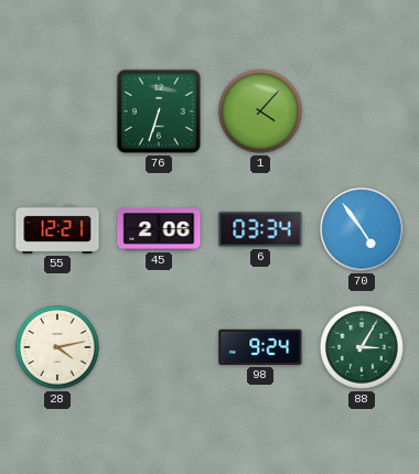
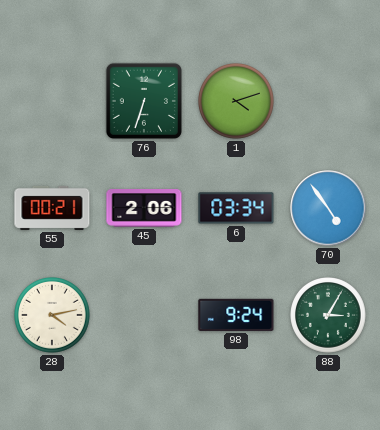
1: 4:07 -> 4:12
55: 12:21 -> 00:21
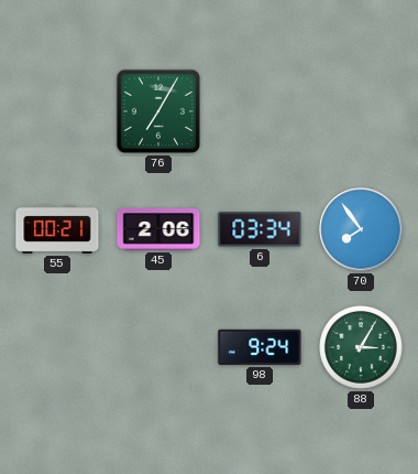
76: 6:33 -> 7:05
1: 4:12 -> none
70: 4:54 -> 7:54
28: 4:13 -> none
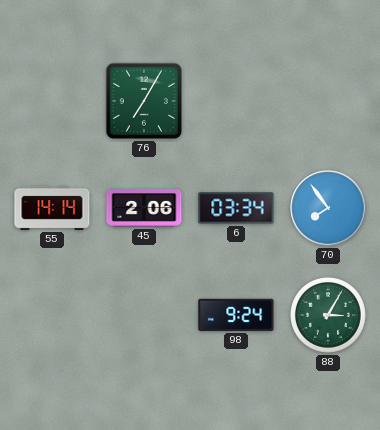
55: 00:21 -> 14:14
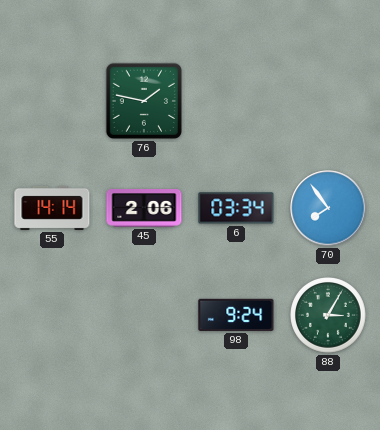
76: 7:05 -> 1:47
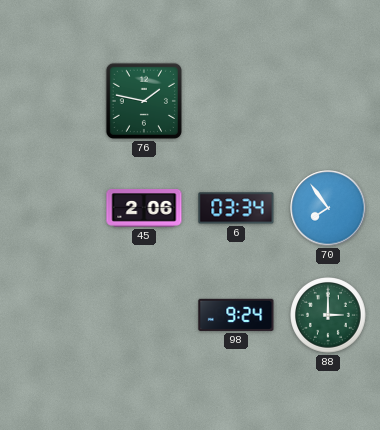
55: 14:14 -> none
88: 3:05 -> 3:00
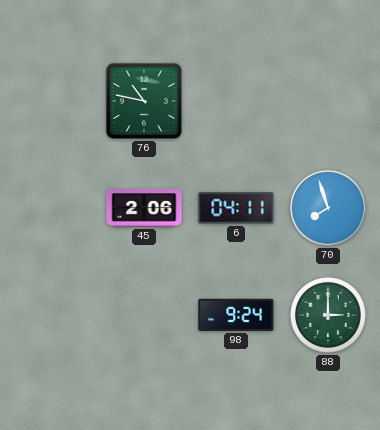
76: 1:47 -> 10:47
6: 03:34 -> 04:11
70: 7:54 -> 7:57
